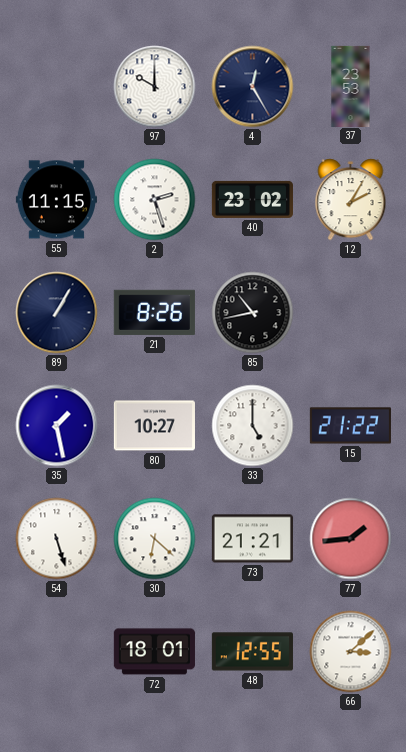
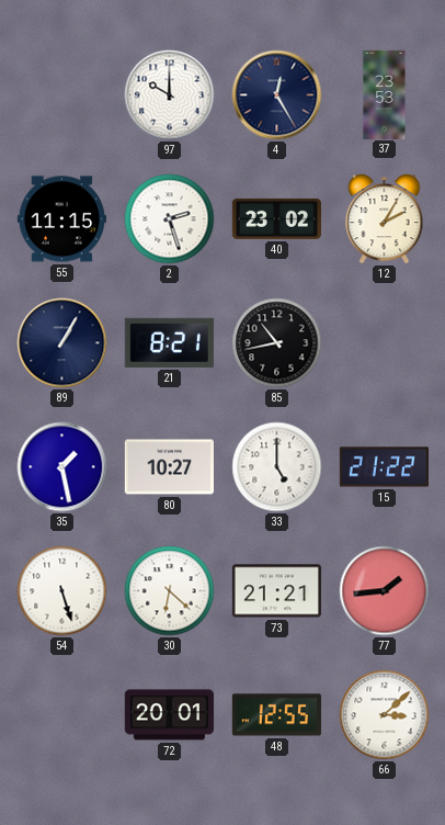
21: 8:26 -> 8:21
72: 18:01 -> 20:01
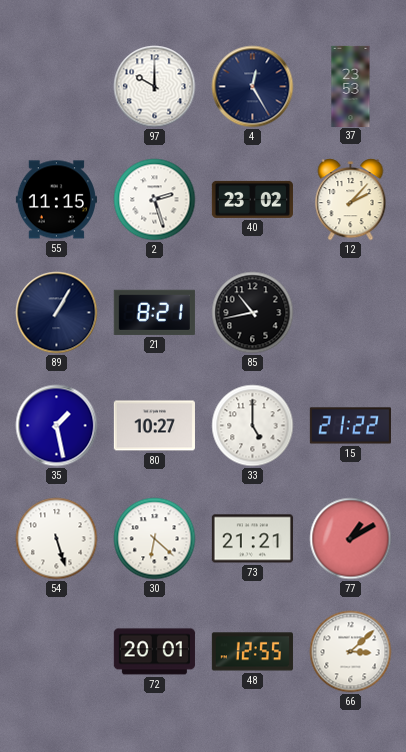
12: 2:05 -> 2:07
77: 1:44 -> 1:10
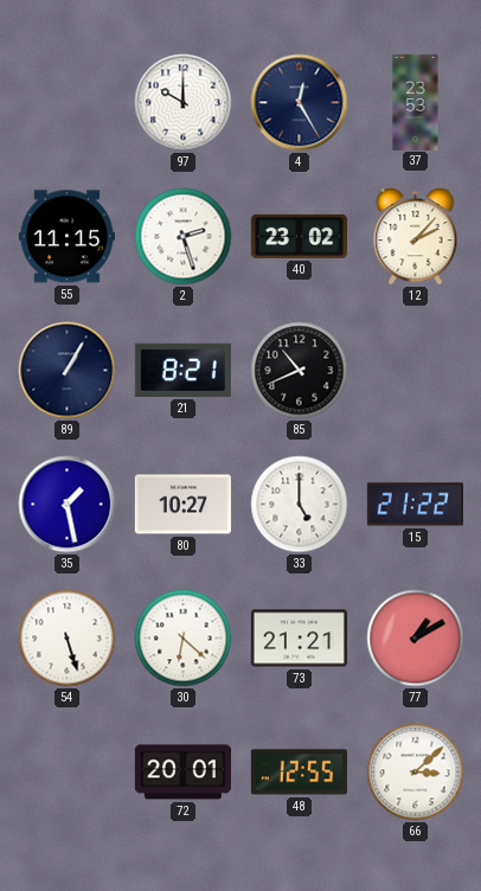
85: 10:43 -> 10:41
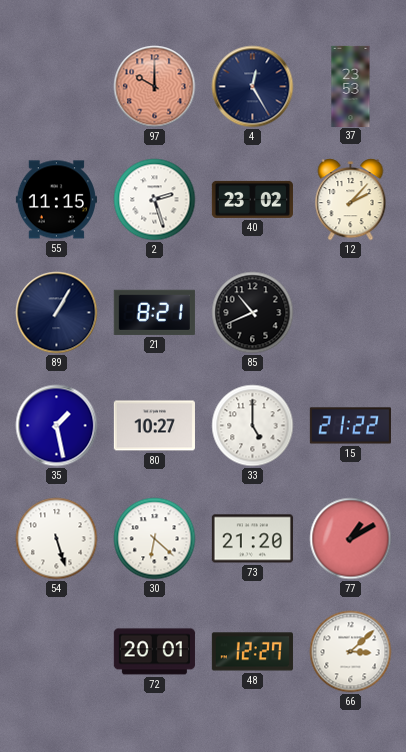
97 dial: white -> salmon
73: 21:21 -> 21:20
48: 12:55 -> 12:27
